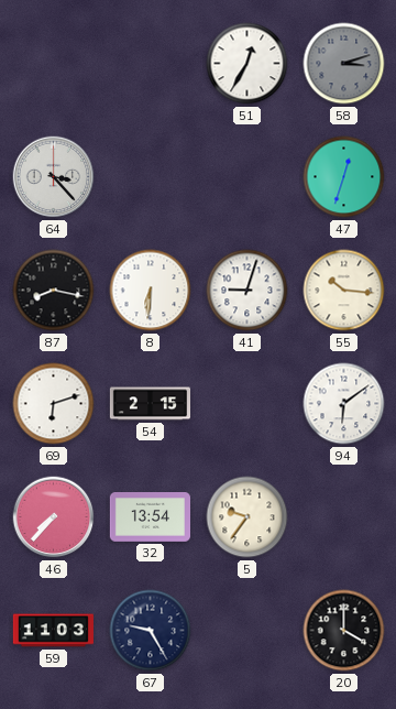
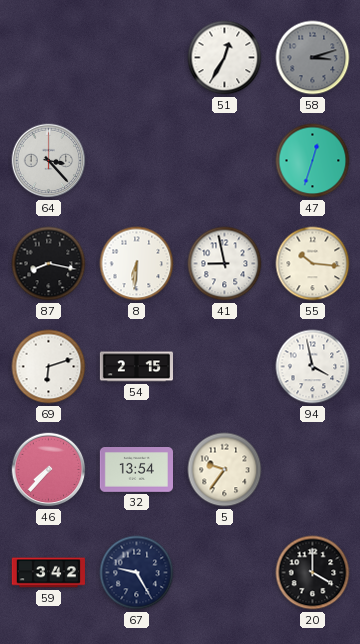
41: 9:03 -> 8:58
94: 6:09 -> 3:58
59: 11:03 -> 3:42
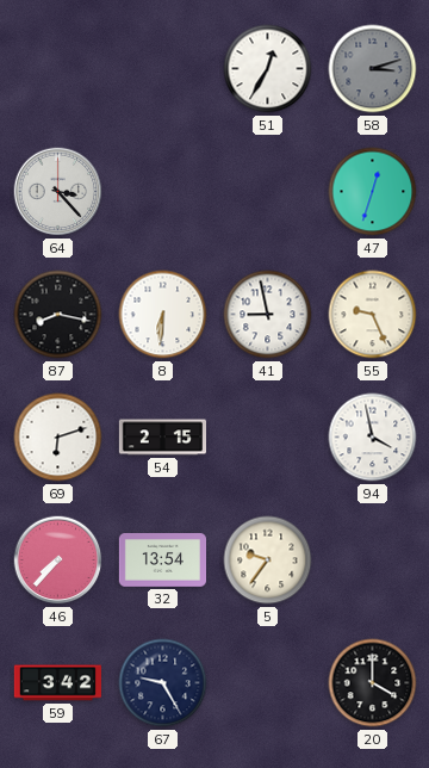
55: 10:16 -> 9:26
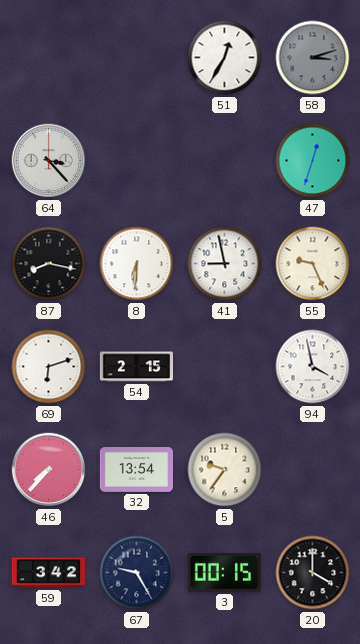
3: none -> 00:15
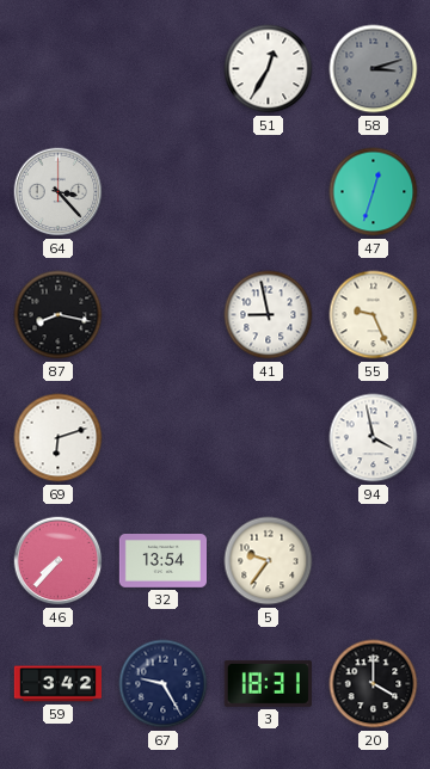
8: 6:31 -> none
54: 2:15 -> none
3: 00:15 -> 18:31
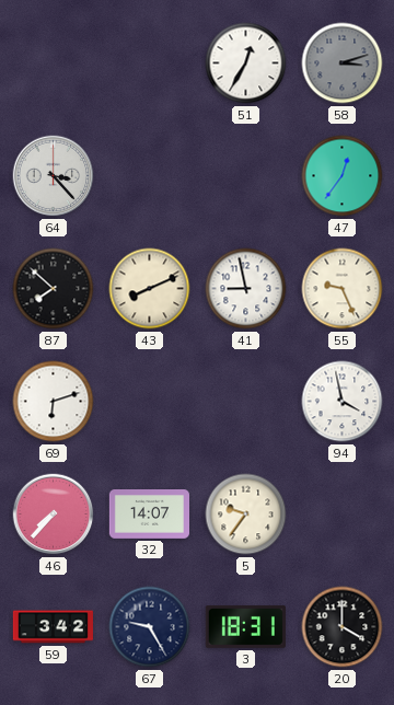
47: 12:33 -> 12:36
87: 8:17 -> 7:52
43: none -> 8:11
32: 13:54 -> 14:07
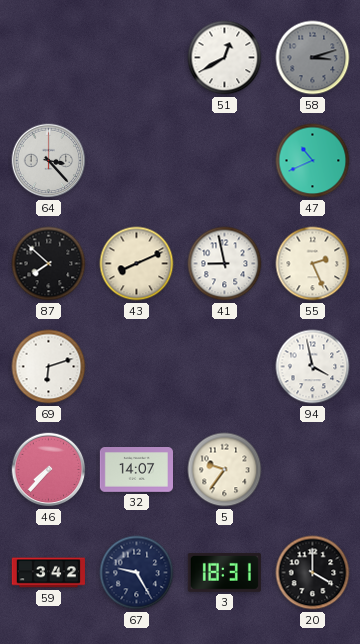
51: 12:35 -> 12:40
47: 12:36 -> 10:41
55: 9:26 -> 2:26
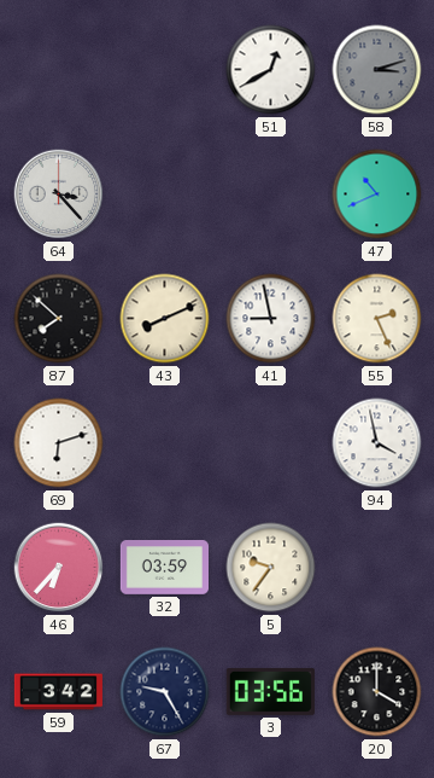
46: 7:37 -> 6:37
32: 14:07 -> 03:59
3: 18:31 -> 03:56
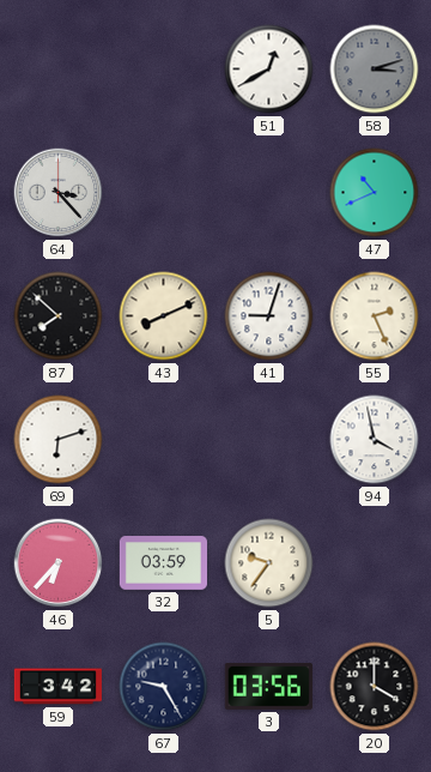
41: 8:58 -> 9:03
